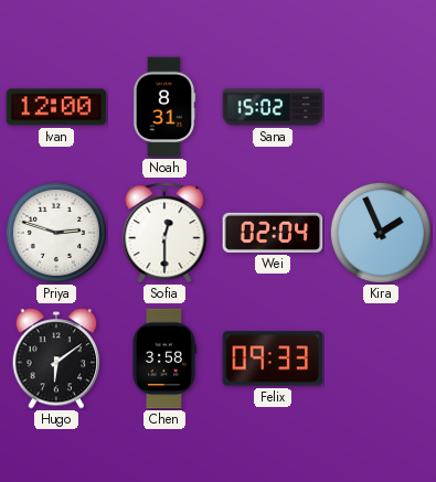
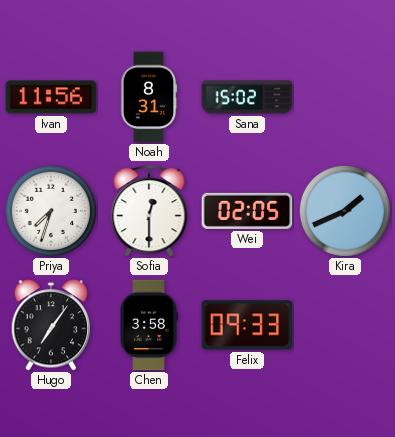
Ivan: 12:00 -> 11:56
Priya: 2:48 -> 7:33
Wei: 02:04 -> 02:05
Kira: 1:56 -> 1:41
Hugo: 6:09 -> 7:06
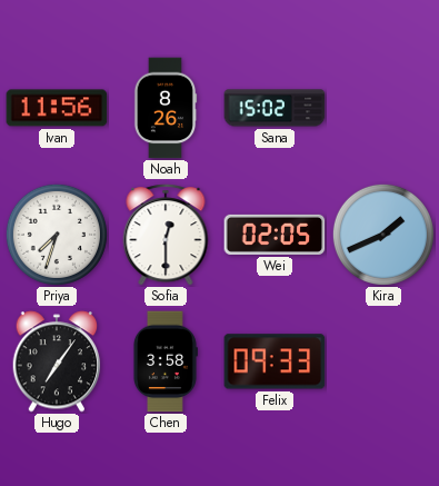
Noah: 8:31 -> 8:26
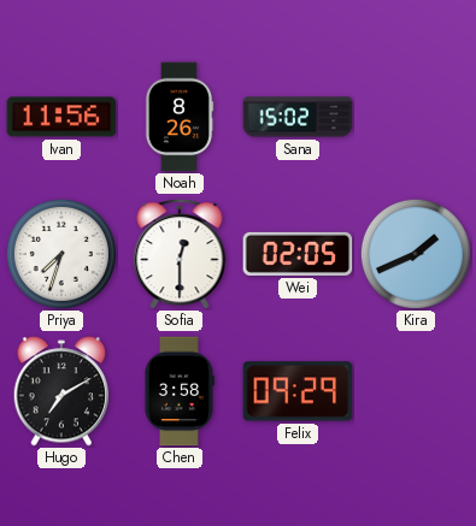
Hugo: 7:06 -> 7:10
Felix: 09:33 -> 09:29
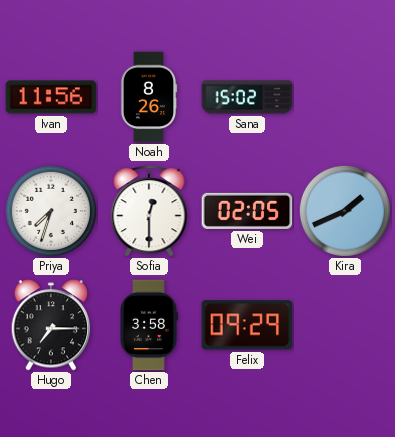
Hugo: 7:10 -> 7:15
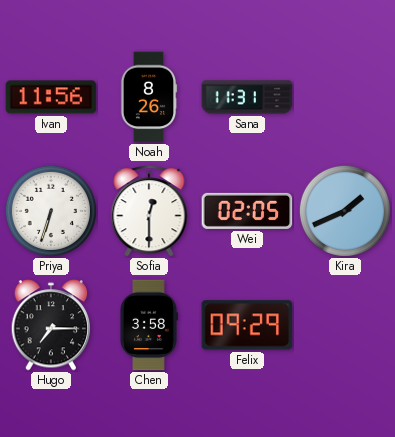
Sana: 15:02 -> 11:31
Priya: 7:33 -> 6:33
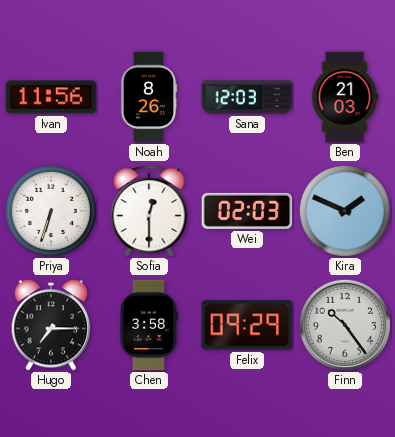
Sana: 11:31 -> 12:03
Ben: none -> 21:03
Wei: 02:05 -> 02:03
Kira: 1:41 -> 1:49
Finn: none -> 10:24
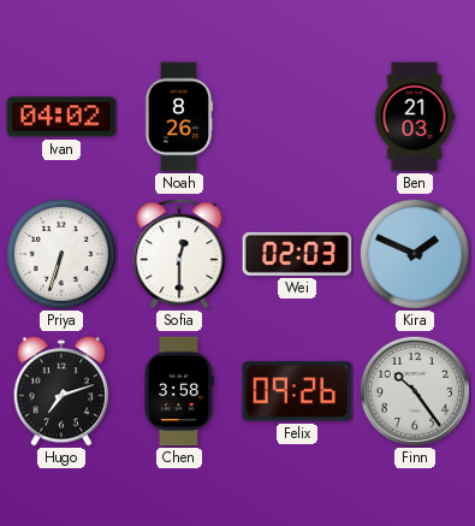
Ivan: 11:56 -> 04:02
Sana: 12:03 -> none
Hugo: 7:15 -> 7:12
Felix: 09:29 -> 09:26
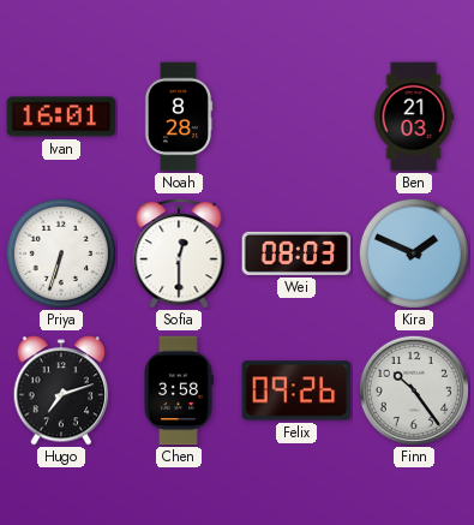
Ivan: 04:02 -> 16:01
Noah: 8:26 -> 8:28
Wei: 02:03 -> 08:03
